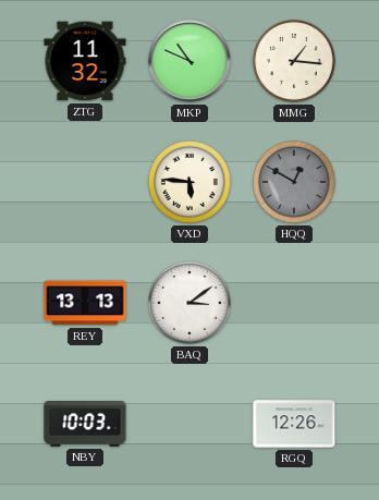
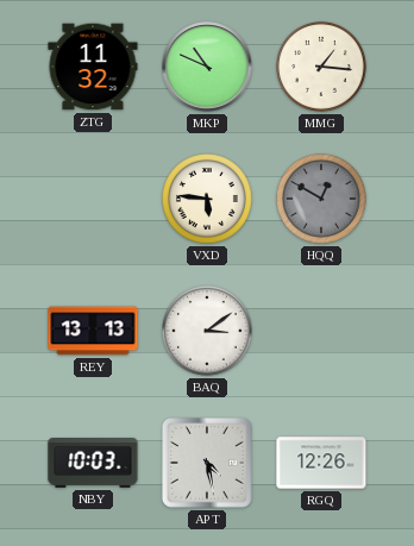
APT: none -> 4:28
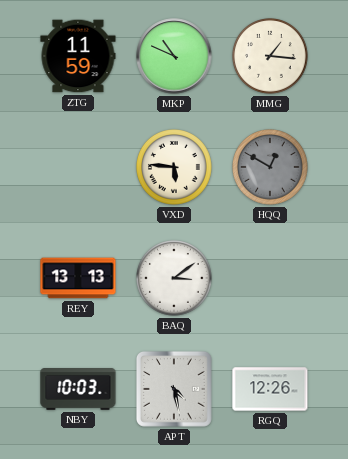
ZTG: 11:32 -> 11:59
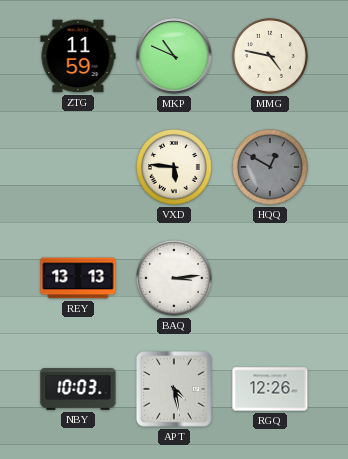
MMG: 1:16 -> 4:47
BAQ: 3:09 -> 3:14
